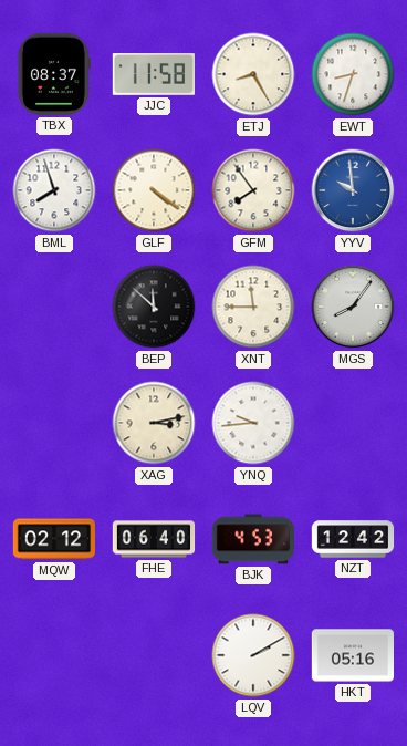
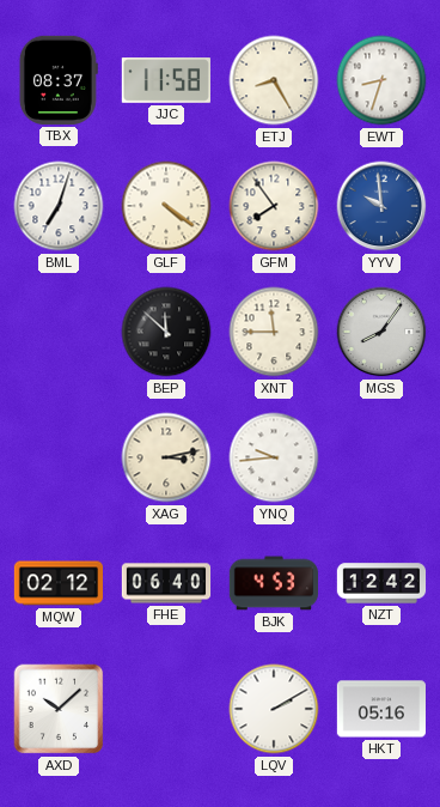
BML: 7:57 -> 7:03
AXD: none -> 10:08
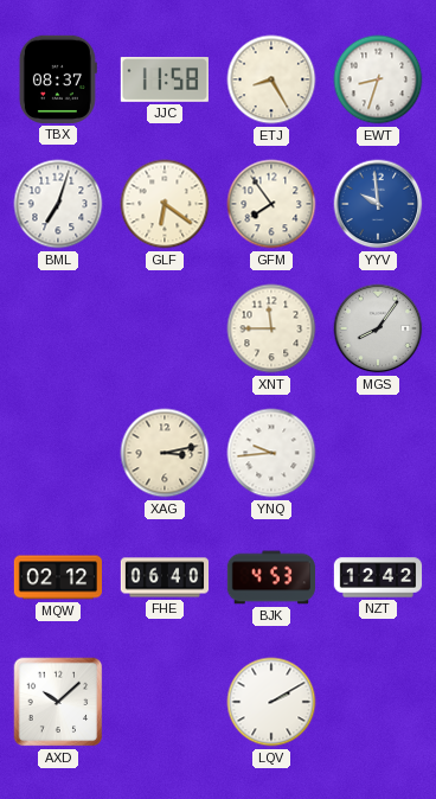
GLF: 4:21 -> 6:21
BEP: 11:52 -> none
HKT: 05:16 -> none
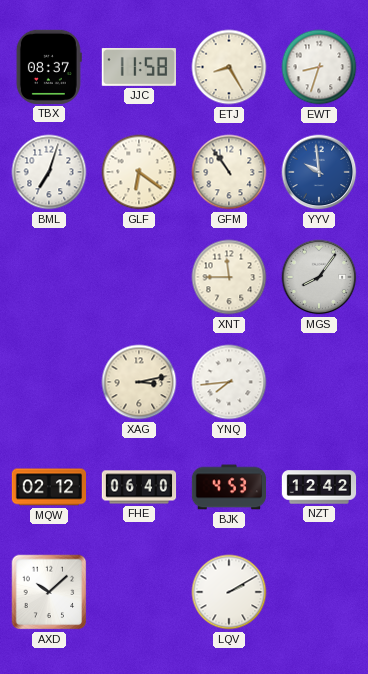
GFM: 7:54 -> 10:54
YNQ: 9:44 -> 7:44
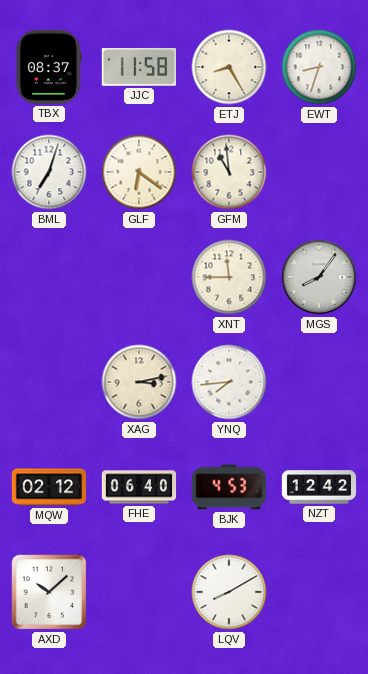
GFM: 10:54 -> 10:59
YYV: 9:59 -> none
LQV: 2:10 -> 8:10
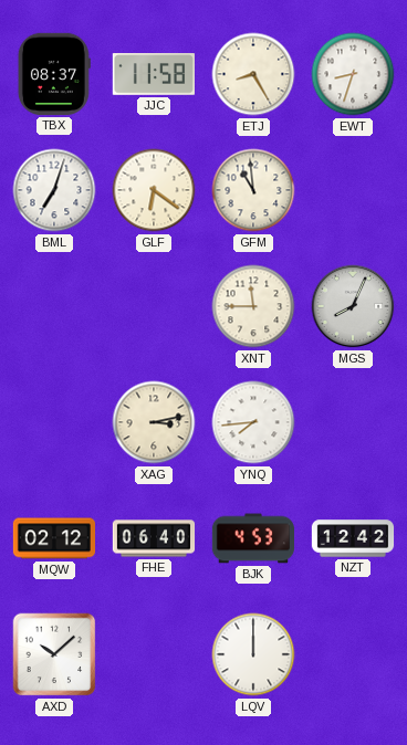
MGS: 8:06 -> 8:04
LQV: 8:10 -> 12:00
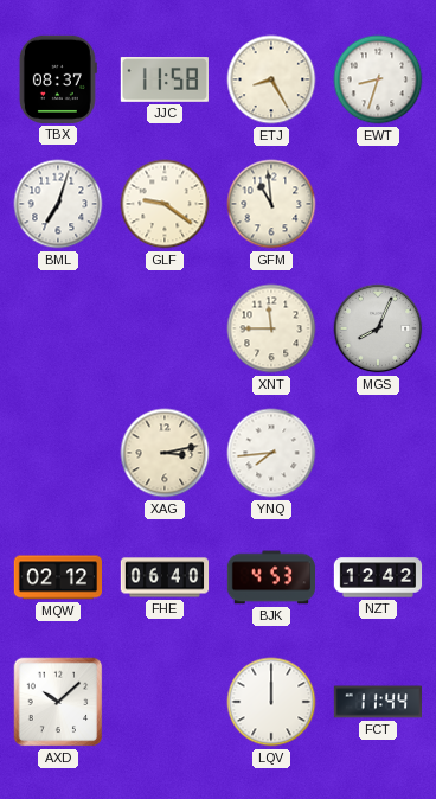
GLF: 6:21 -> 9:21
FCT: none -> 11:44
